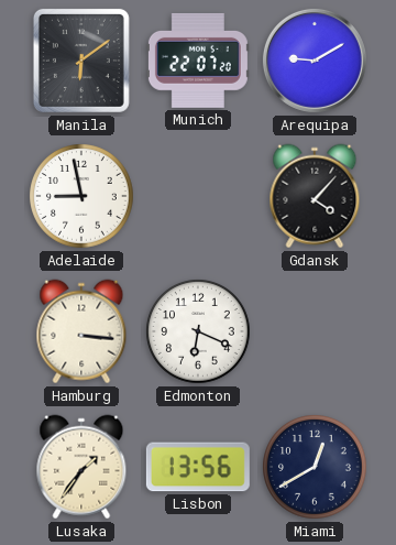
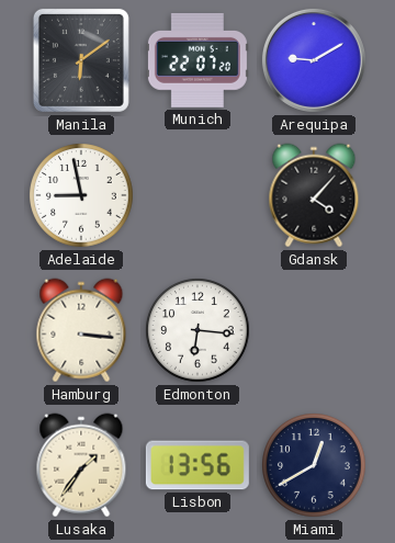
Edmonton: 6:19 -> 6:16
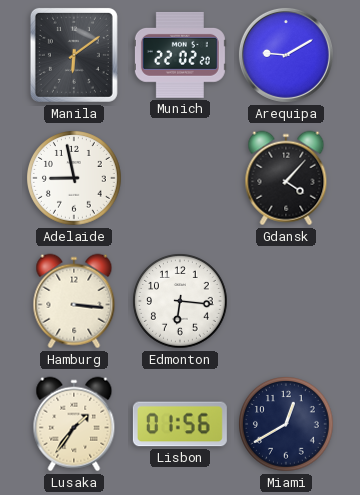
Munich: 22:07 -> 22:02
Lisbon: 13:56 -> 01:56
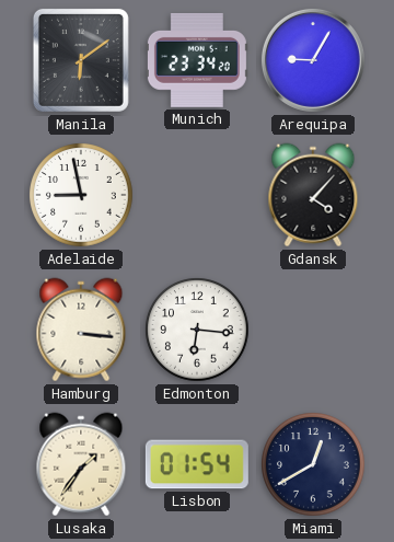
Munich: 22:02 -> 23:34
Arequipa: 9:10 -> 9:05
Lisbon: 01:56 -> 01:54
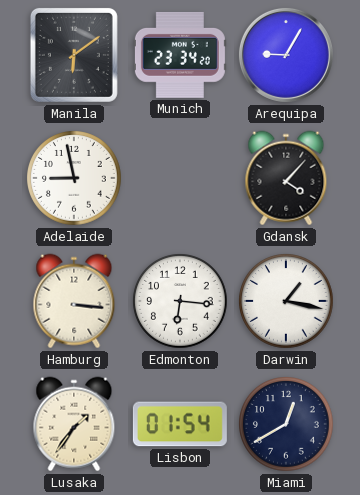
Darwin: none -> 1:17
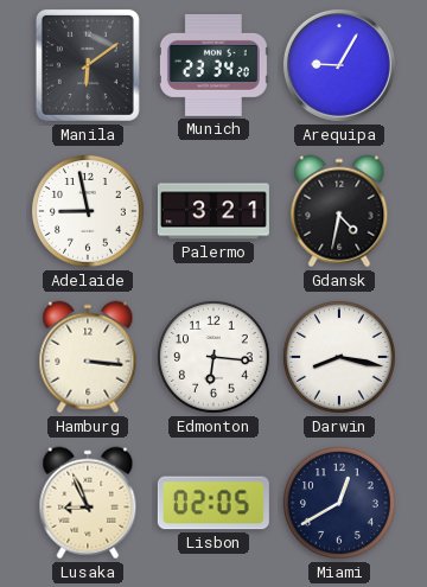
Palermo: none -> 3:21
Gdansk: 4:07 -> 4:32
Darwin: 1:17 -> 8:17
Lusaka: 1:36 -> 8:56
Lisbon: 01:54 -> 02:05
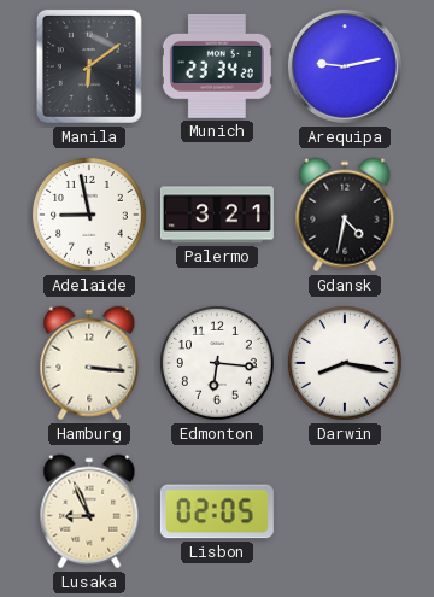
Arequipa: 9:05 -> 9:13
Miami: 12:40 -> none
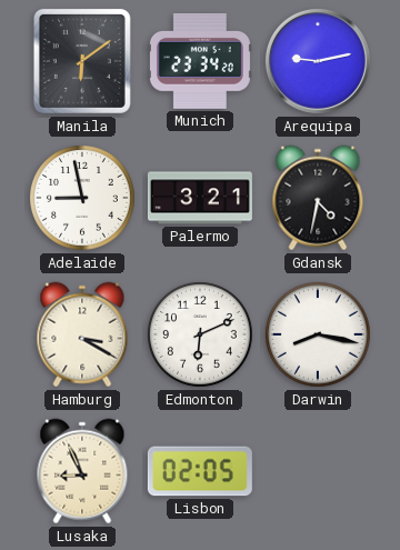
Hamburg: 3:16 -> 3:20
Edmonton: 6:16 -> 6:11
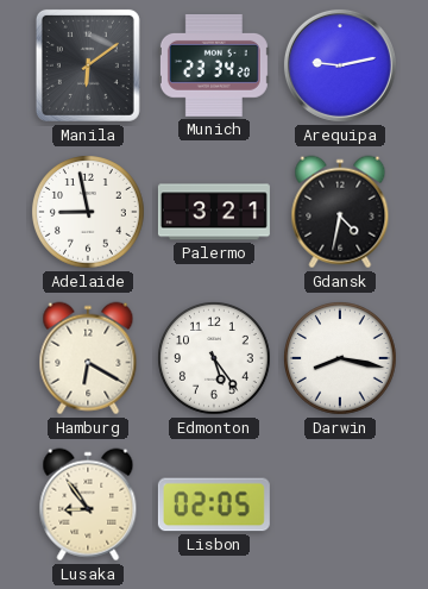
Hamburg: 3:20 -> 6:20
Edmonton: 6:11 -> 5:24
Lusaka: 8:56 -> 8:54
